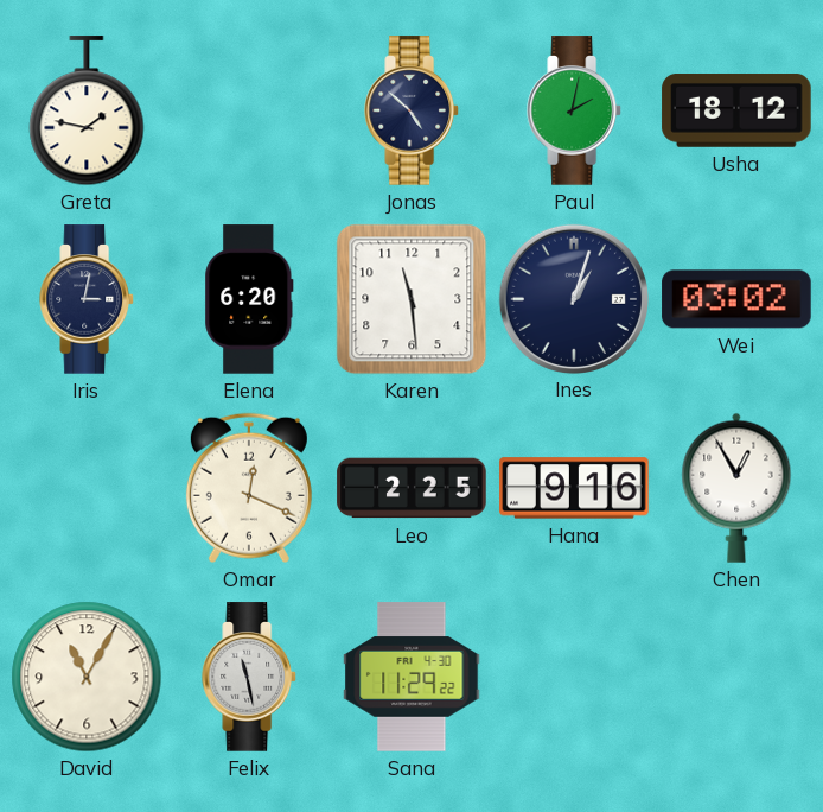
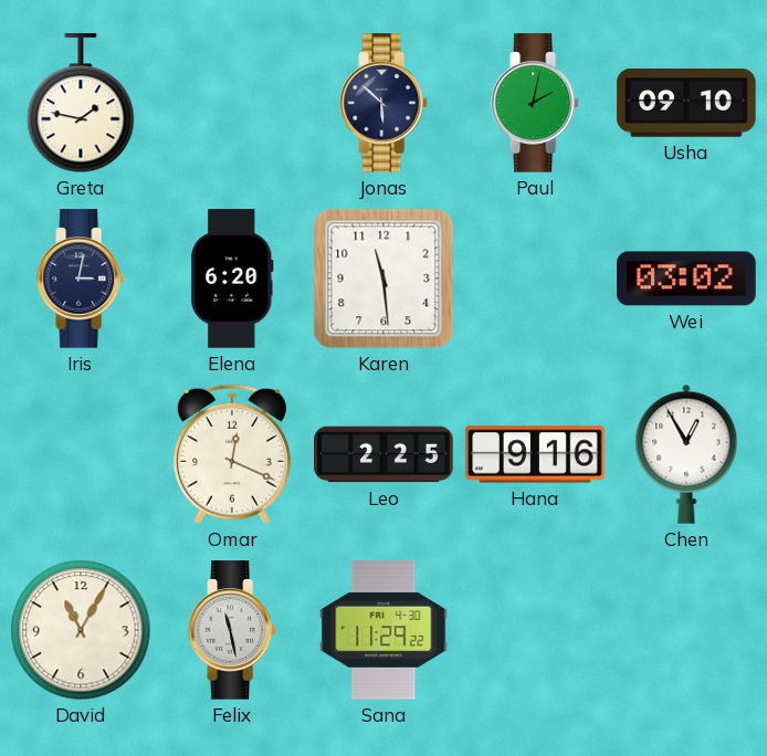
Jonas: 4:52 -> 5:52
Usha: 18:12 -> 09:10
Ines: 1:03 -> none
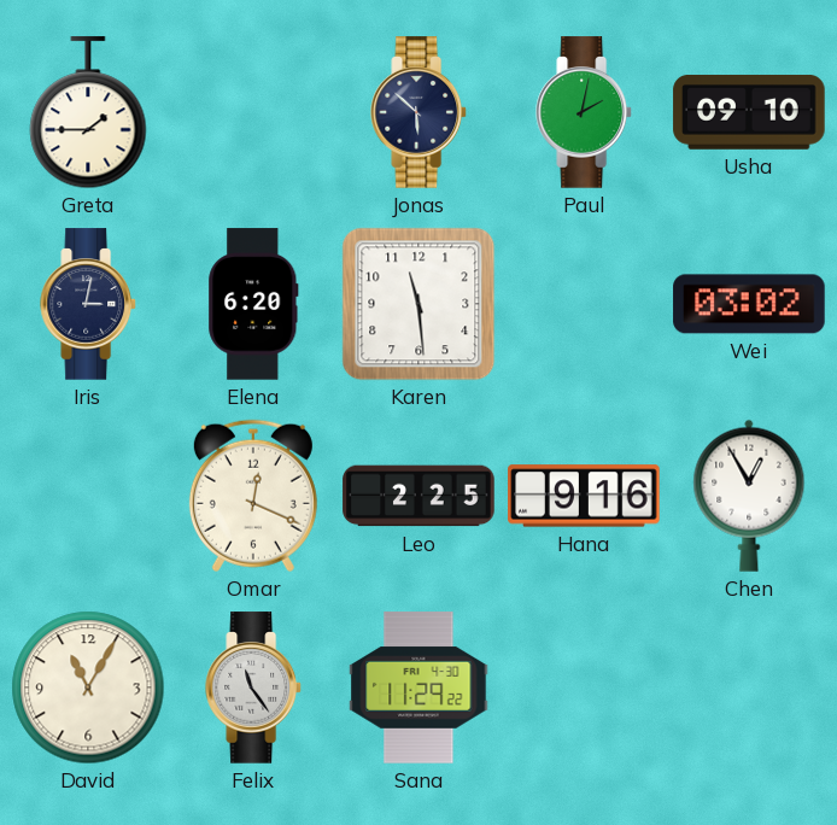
Greta: 1:47 -> 1:45
Felix: 11:28 -> 11:24
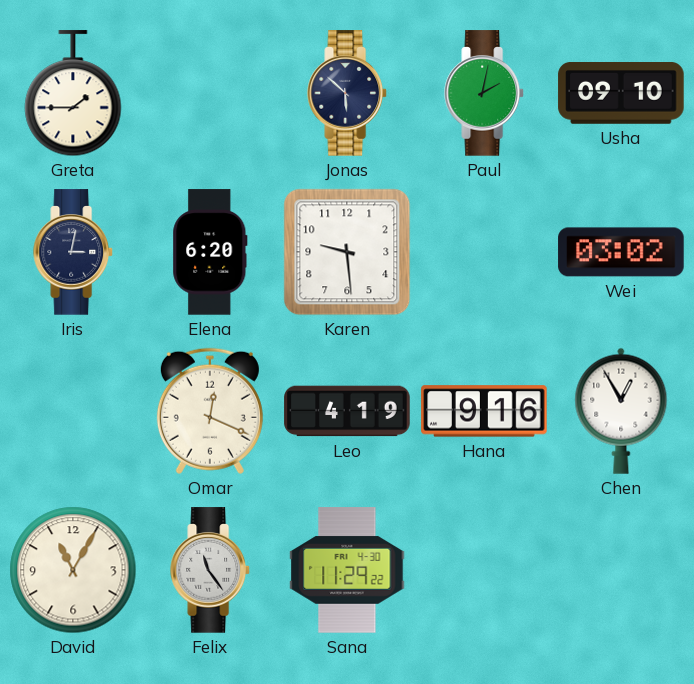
Karen: 11:29 -> 9:29
Leo: 2:25 -> 4:19
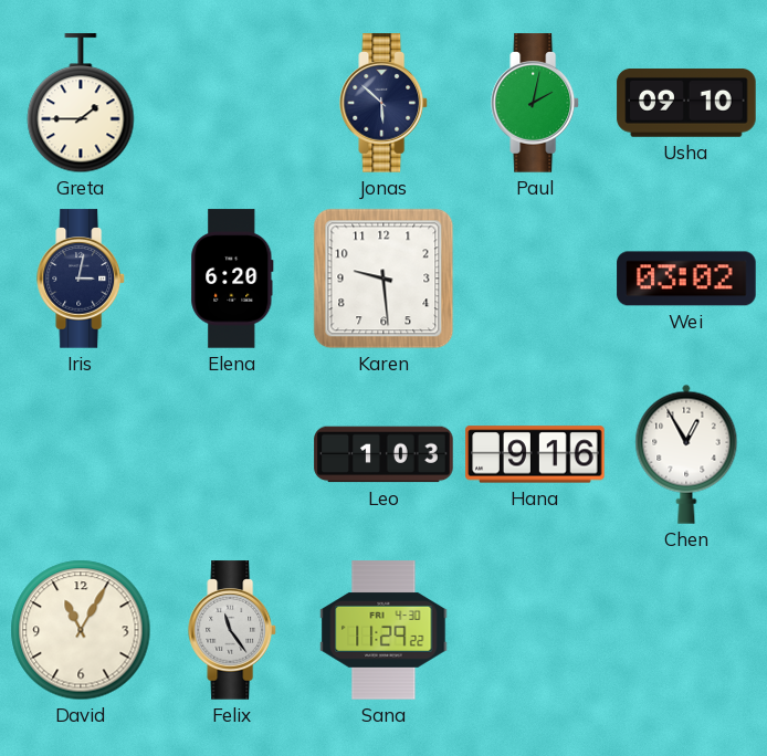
Omar: 12:19 -> none
Leo: 4:19 -> 1:03
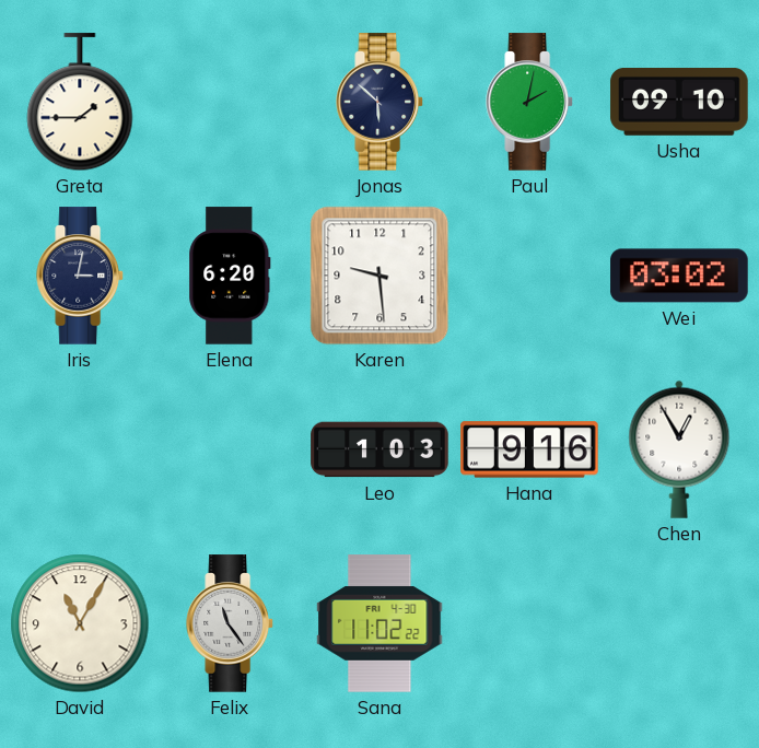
Sana: 11:29 -> 11:02
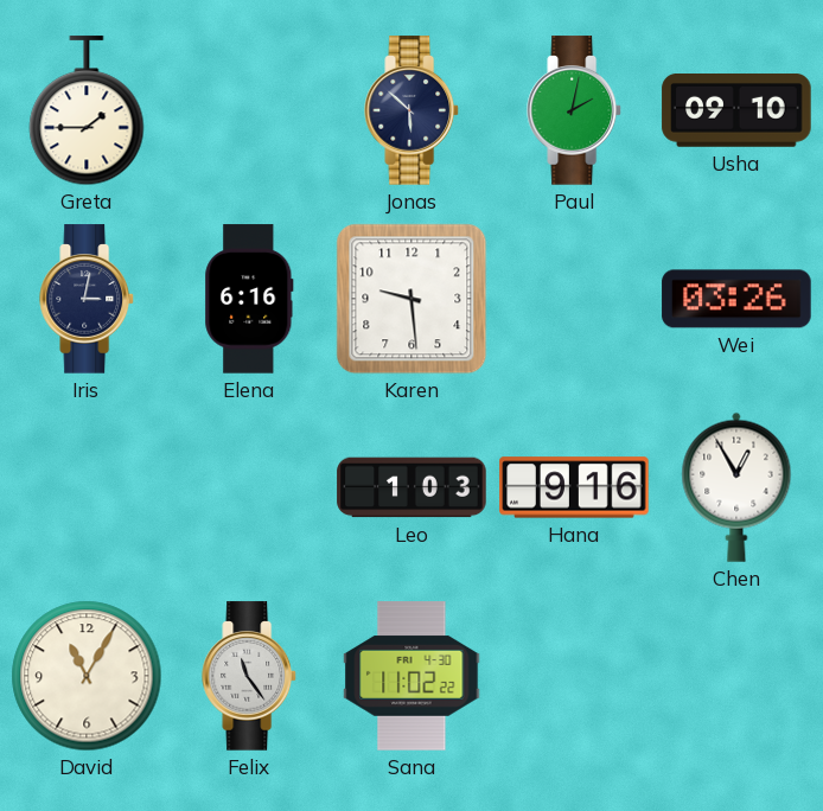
Elena: 6:20 -> 6:16
Wei: 03:02 -> 03:26
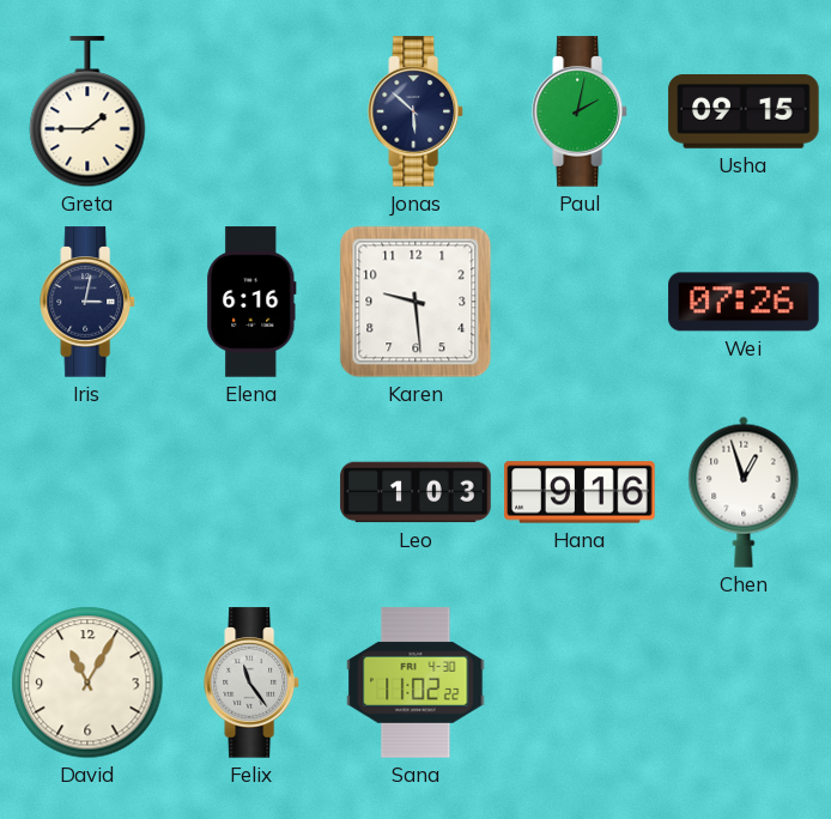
Usha: 09:10 -> 09:15
Wei: 03:26 -> 07:26
Chen: 12:55 -> 12:57
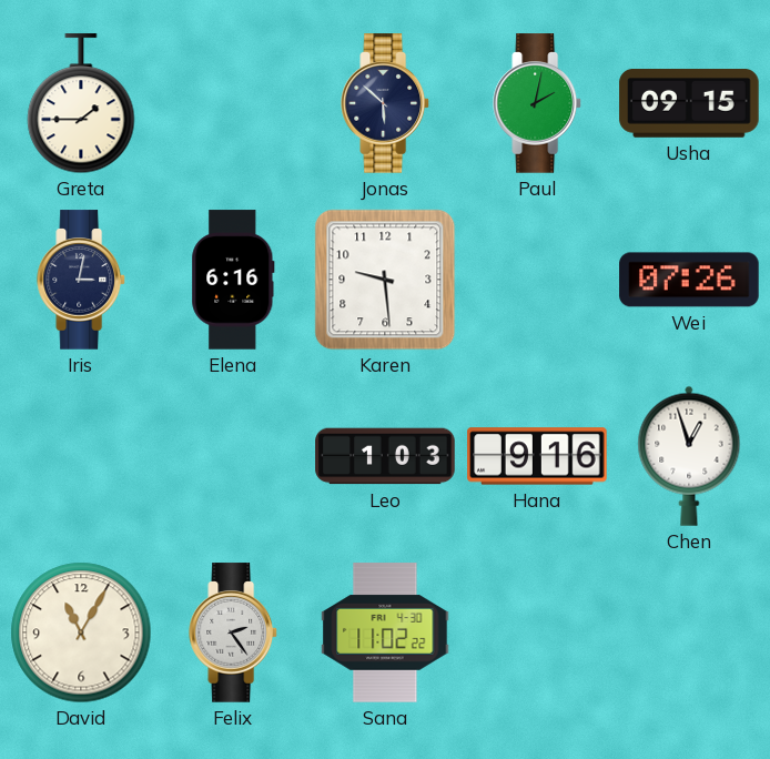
Felix: 11:24 -> 2:24
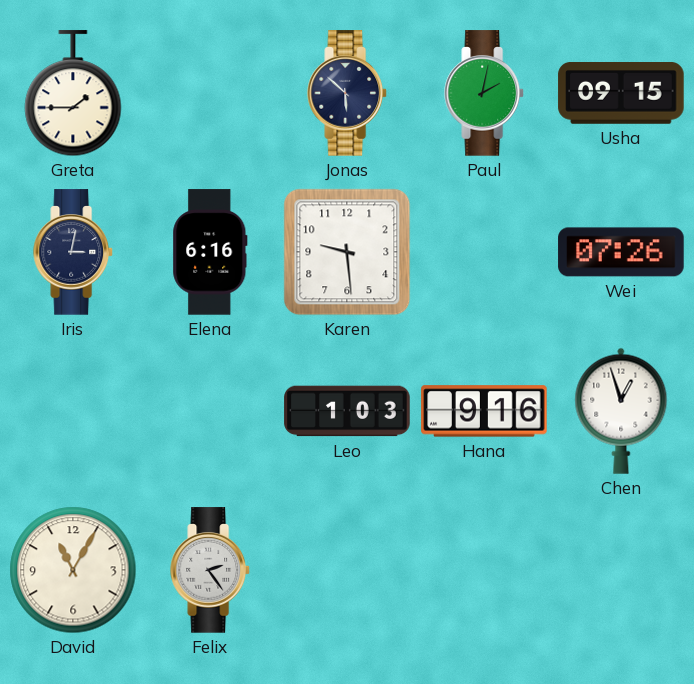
Sana: 11:02 -> none
